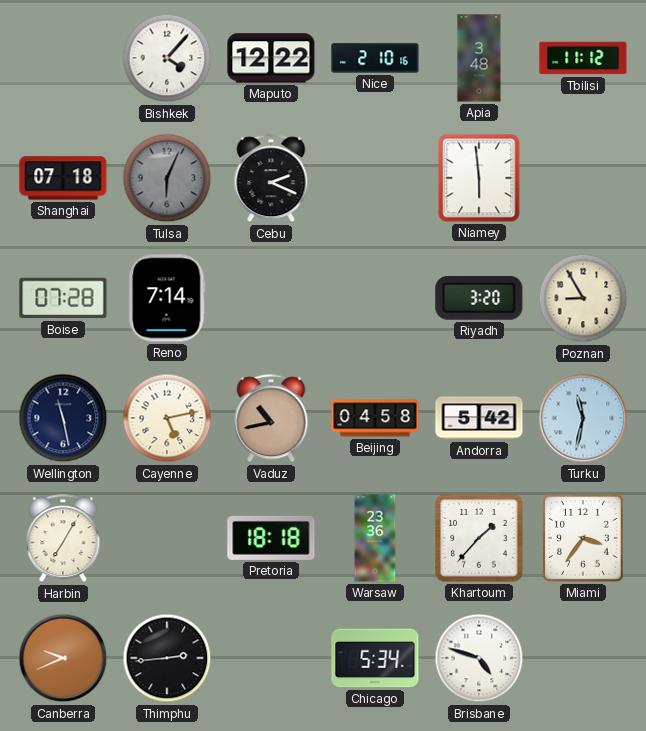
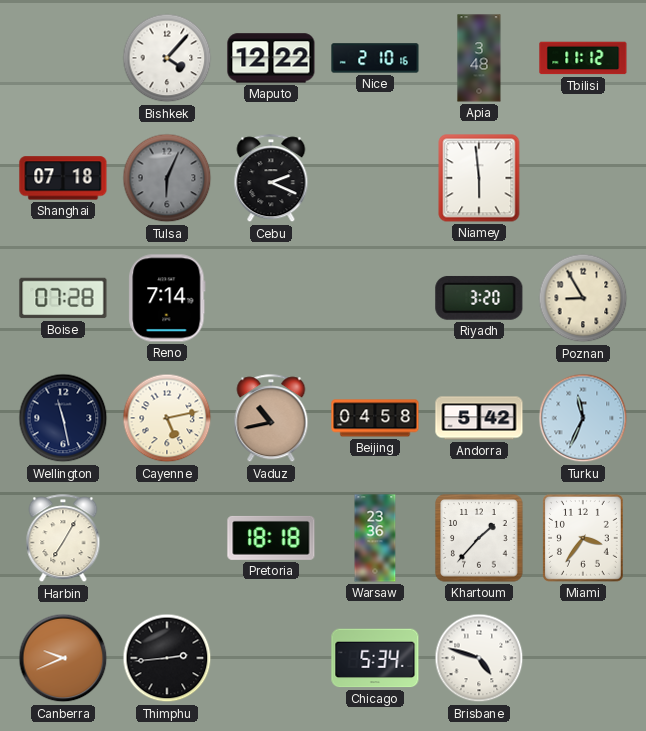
Turku: 11:32 -> 11:34
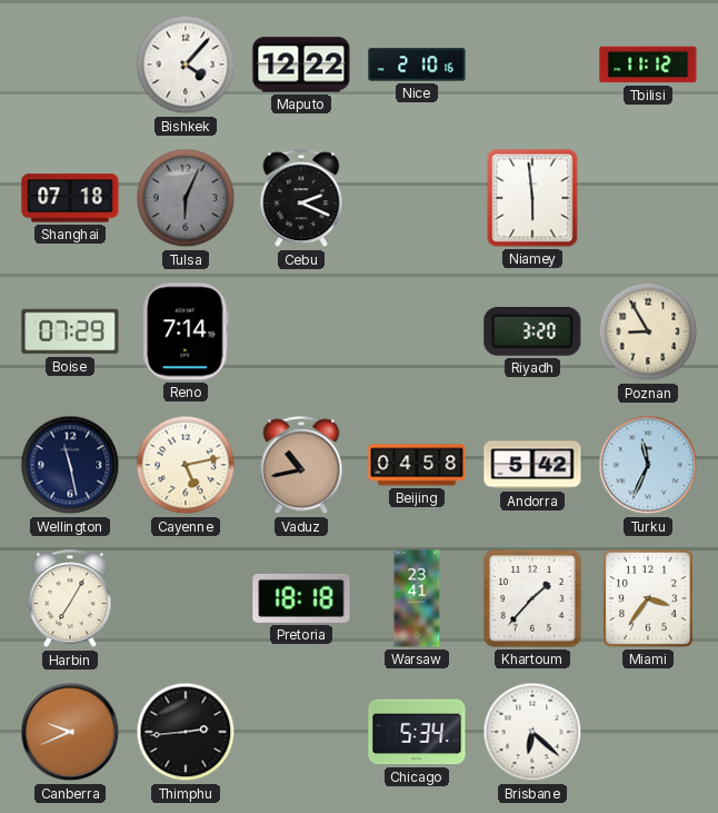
Apia: 3:48 -> none
Boise: 07:28 -> 07:29
Warsaw: 23:36 -> 23:41
Brisbane: 4:48 -> 6:22
